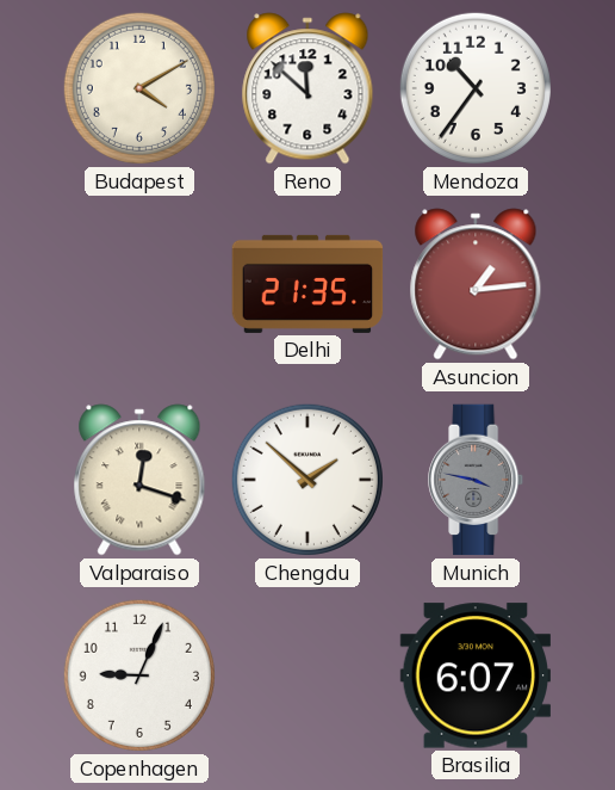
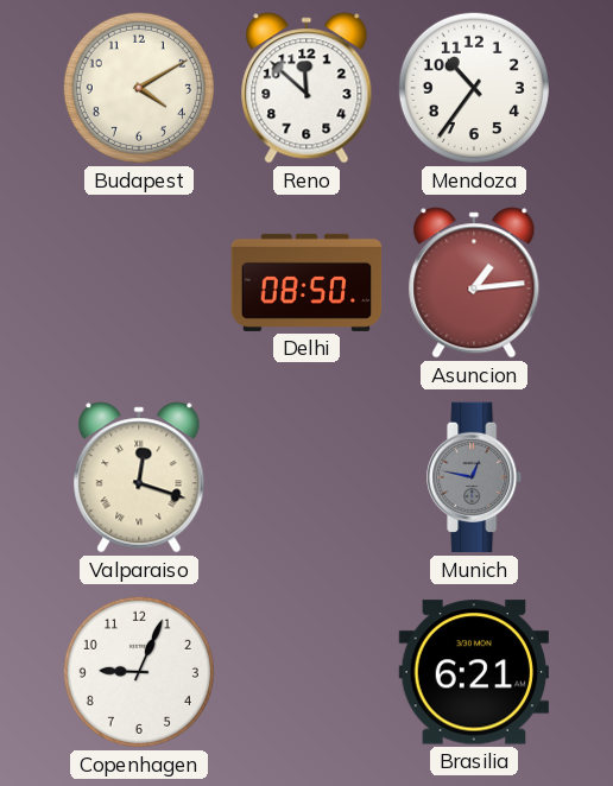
Delhi: 21:35 -> 08:50
Chengdu: 1:52 -> none
Munich: 3:47 -> 12:47
Brasilia: 6:07 -> 6:21
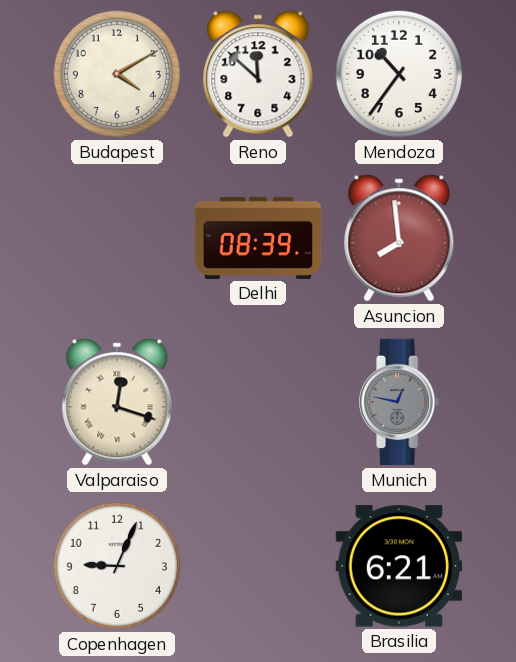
Delhi: 08:50 -> 08:39
Asuncion: 1:14 -> 7:59
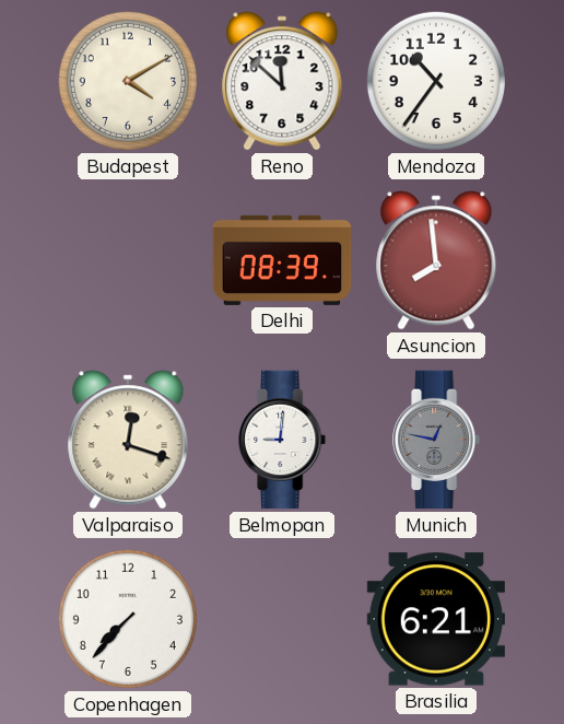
Belmopan: none -> 9:01
Copenhagen: 9:04 -> 7:37
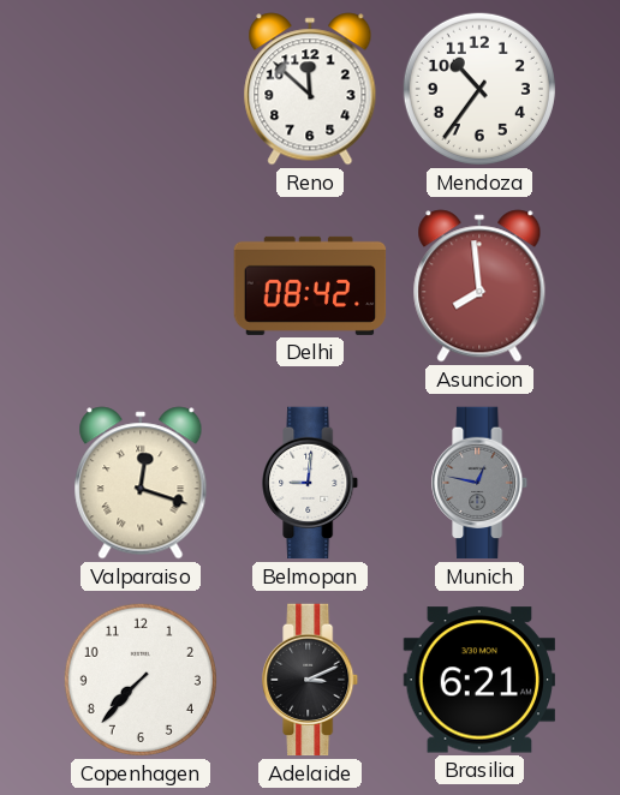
Budapest: 4:10 -> none
Delhi: 08:39 -> 08:42
Adelaide: none -> 3:11
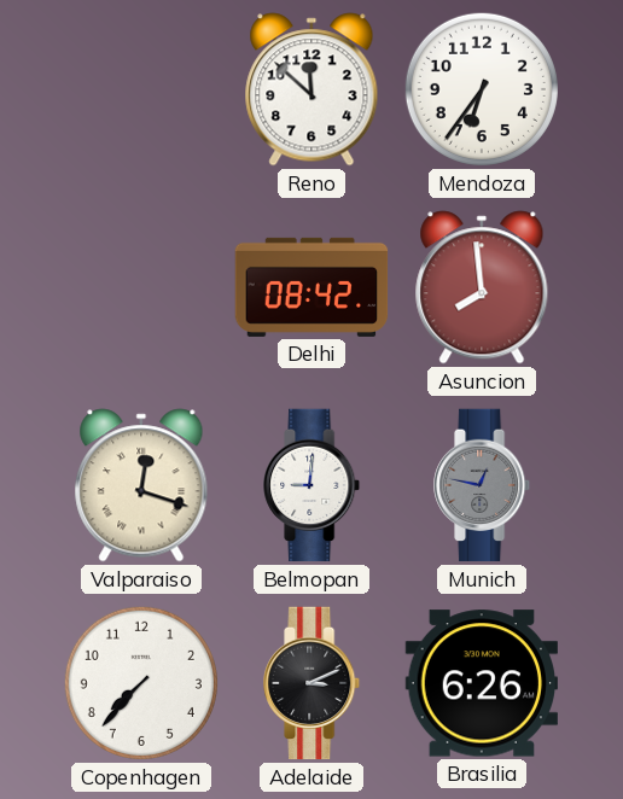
Mendoza: 10:36 -> 6:36
Brasilia: 6:21 -> 6:26
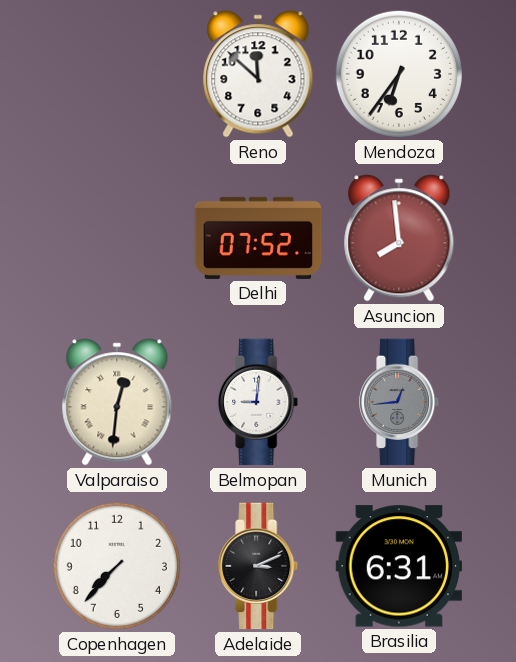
Delhi: 08:42 -> 07:52
Valparaiso: 12:18 -> 12:31
Munich: 12:47 -> 12:44
Brasilia: 6:26 -> 6:31
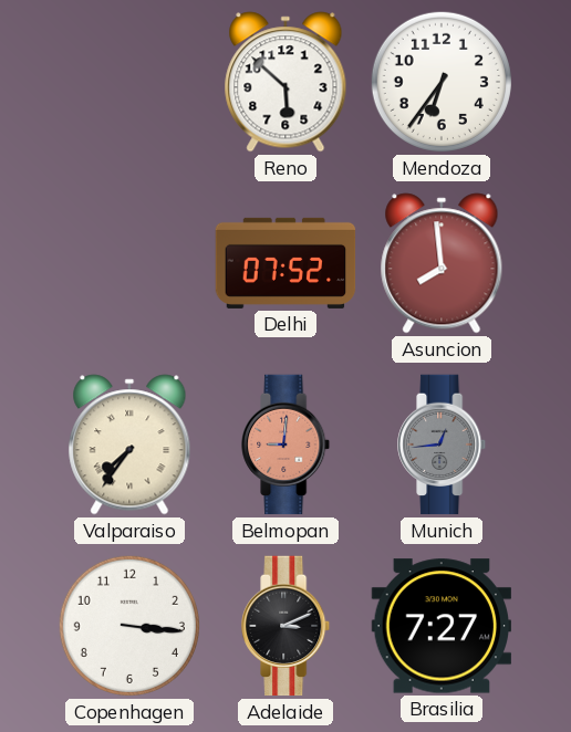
Reno: 11:52 -> 5:52
Valparaiso: 12:31 -> 7:36
Belmopan dial: white -> salmon
Copenhagen: 7:37 -> 3:16
Brasilia: 6:31 -> 7:27
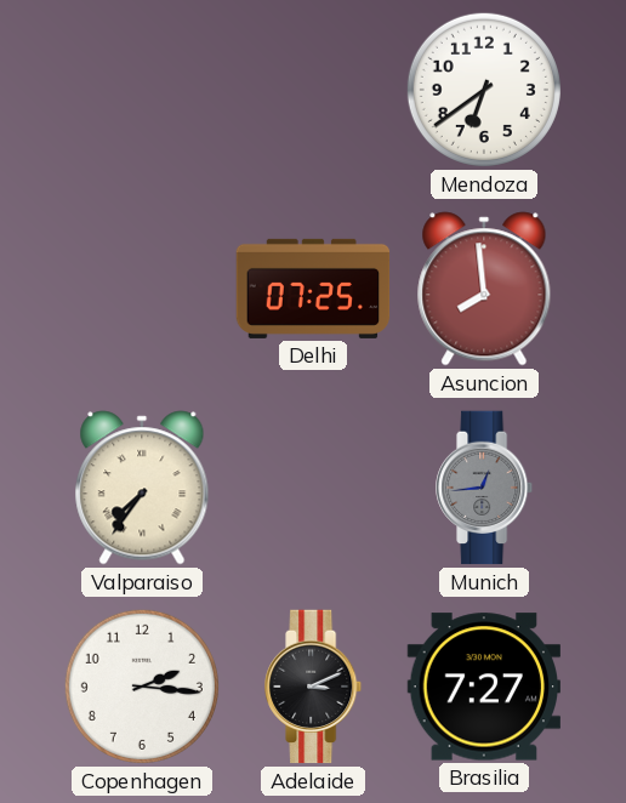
Reno: 5:52 -> none
Mendoza: 6:36 -> 6:39
Delhi: 07:52 -> 07:25
Belmopan: 9:01 -> none
Copenhagen: 3:16 -> 2:16
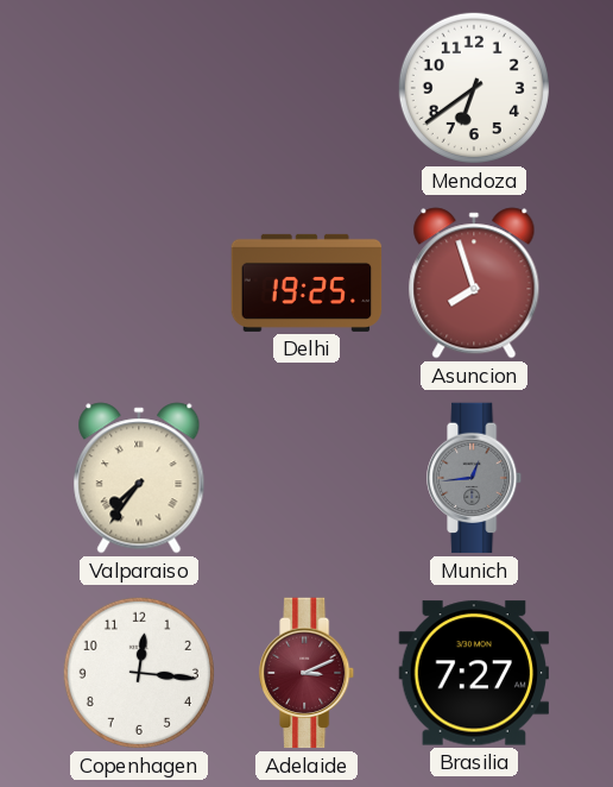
Delhi: 07:25 -> 19:25
Asuncion: 7:59 -> 7:57
Copenhagen: 2:16 -> 12:16
Adelaide dial: black -> burgundy
